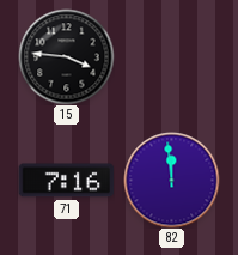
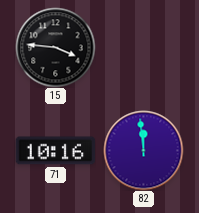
71: 7:16 -> 10:16
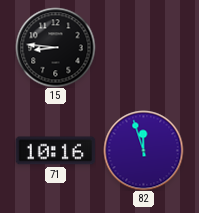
15: 3:46 -> 8:46
82: 11:59 -> 11:57
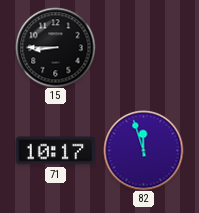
15: 8:46 -> 8:45
71: 10:16 -> 10:17
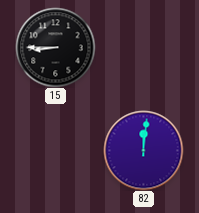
71: 10:17 -> none
82: 11:57 -> 12:01
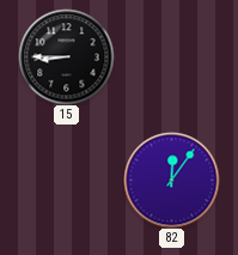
82: 12:01 -> 12:06
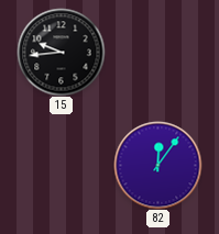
15: 8:45 -> 9:44
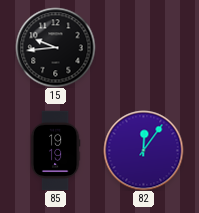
85: none -> 19:19
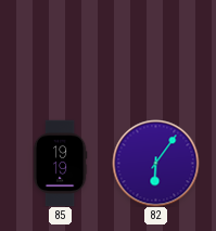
15: 9:44 -> none
82: 12:06 -> 6:06
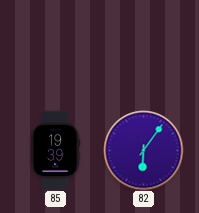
85: 19:19 -> 19:39
